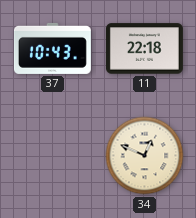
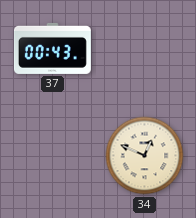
37: 10:43 -> 00:43
11: 22:18 -> none
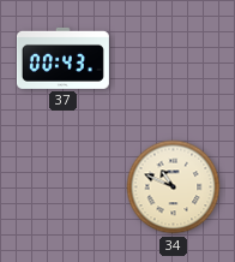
34: 12:49 -> 10:49
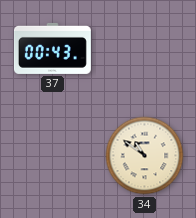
34: 10:49 -> 10:51
